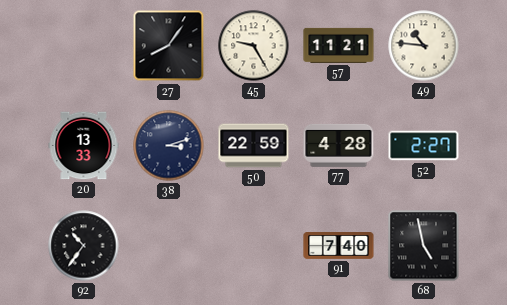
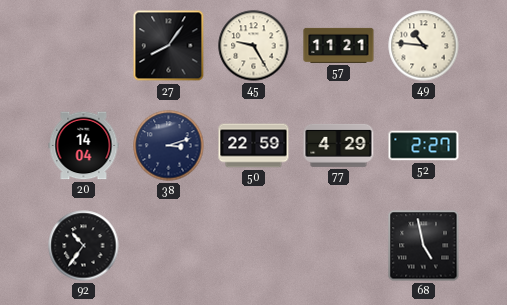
20: 13:33 -> 14:04
77: 4:28 -> 4:29
91: 7:40 -> none
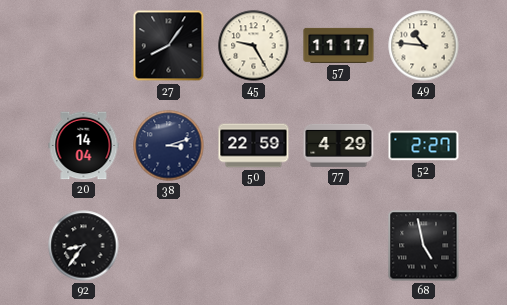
57: 11:21 -> 11:17
92: 10:36 -> 8:36
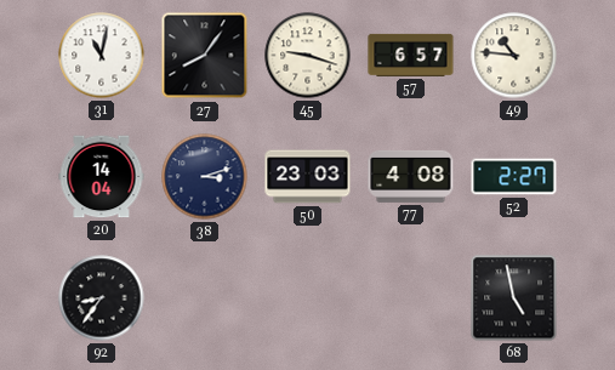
31: none -> 11:02
45: 9:25 -> 9:18
57: 11:17 -> 6:57
50: 22:59 -> 23:03
77: 4:29 -> 4:08
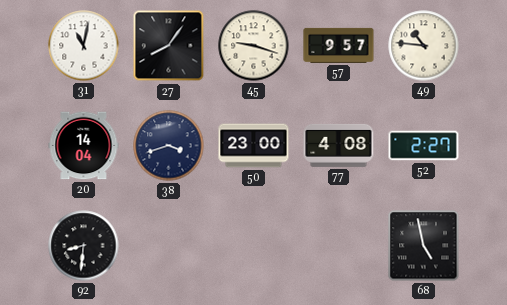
57: 6:57 -> 9:57
38: 3:12 -> 3:42
50: 23:03 -> 23:00
92: 8:36 -> 8:31
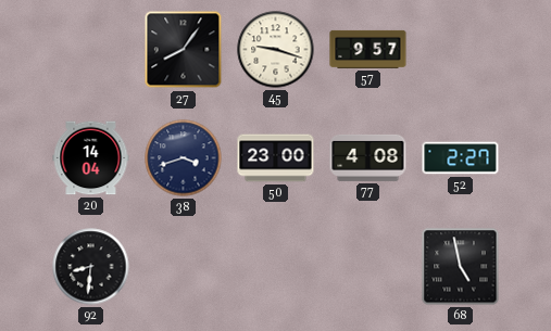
31: 11:02 -> none
49: 10:46 -> none
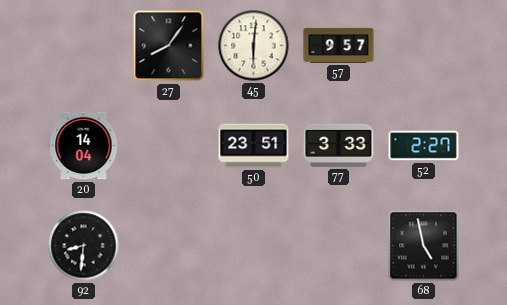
45: 9:18 -> 6:01
38: 3:42 -> none
50: 23:00 -> 23:51
77: 4:08 -> 3:33
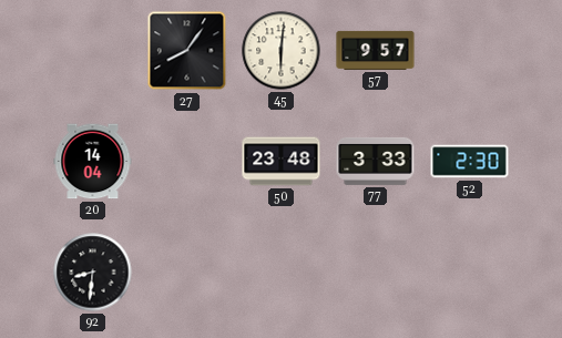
50: 23:51 -> 23:48
52: 2:27 -> 2:30
68: 4:58 -> none
